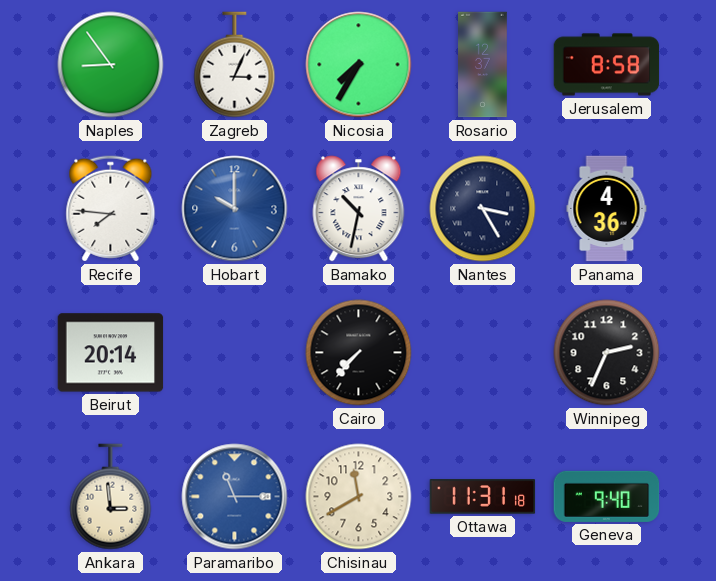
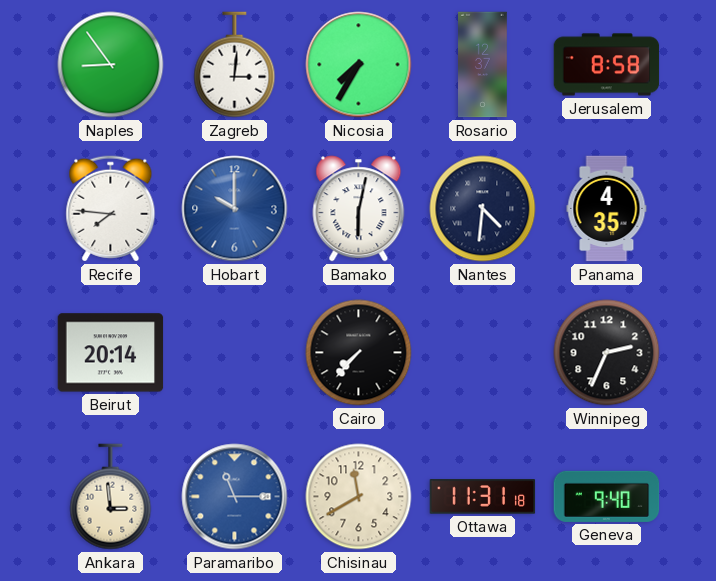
Zagreb: 3:04 -> 3:01
Bamako: 10:32 -> 6:02
Nantes: 3:25 -> 4:31
Panama: 4:36 -> 4:35
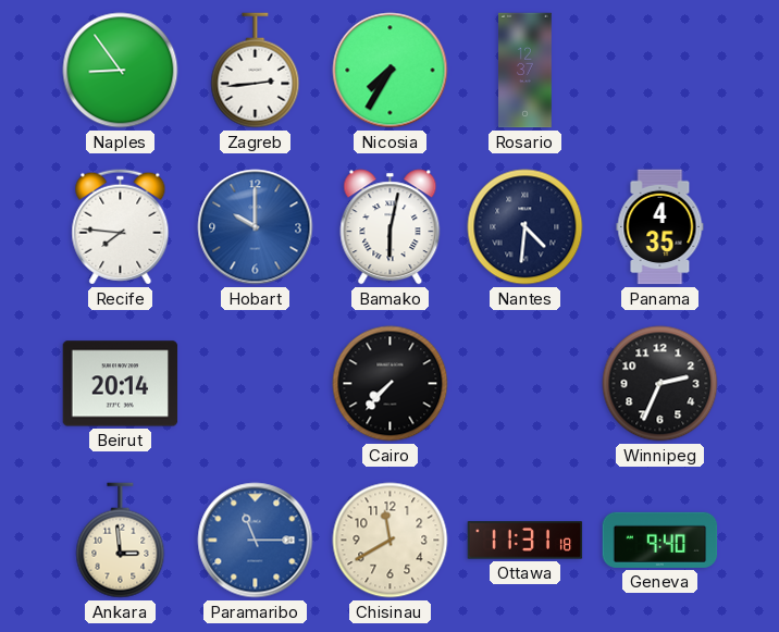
Zagreb: 3:01 -> 2:44
Jerusalem: 8:58 -> none
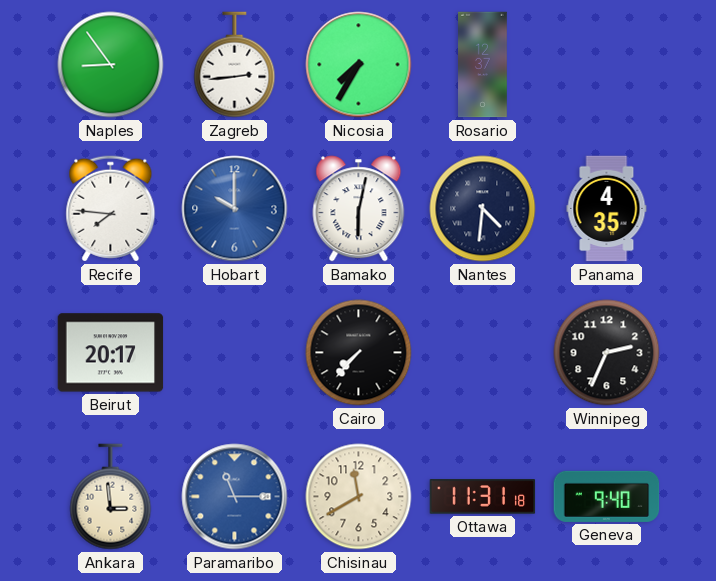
Beirut: 20:14 -> 20:17
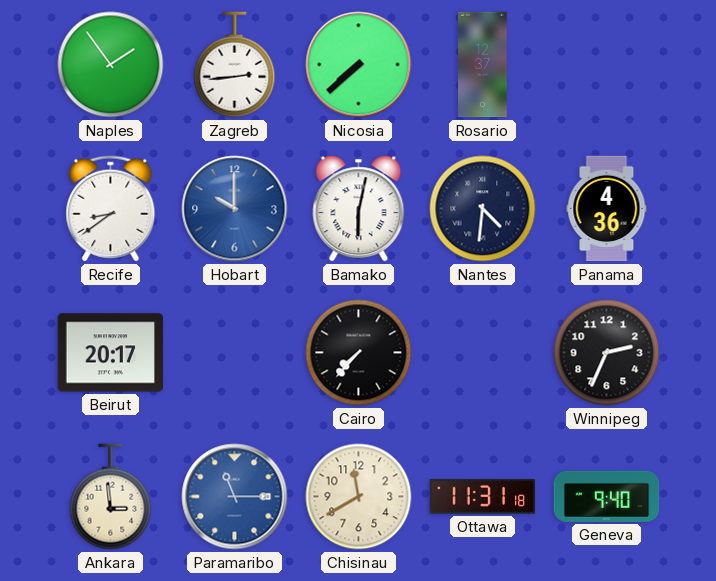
Naples: 8:54 -> 1:54
Nicosia: 7:35 -> 7:38
Recife: 7:46 -> 8:39
Panama: 4:35 -> 4:36
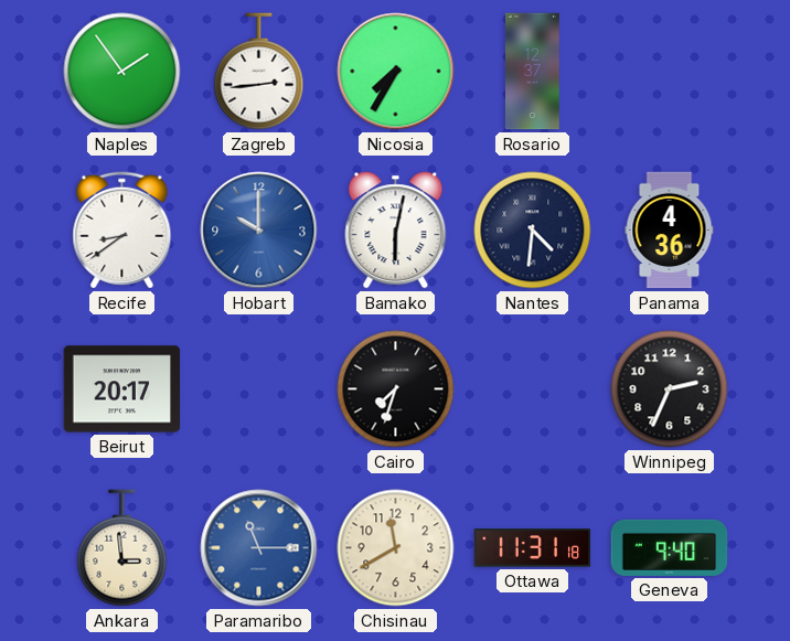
Nicosia: 7:38 -> 7:35
Cairo: 7:37 -> 7:33
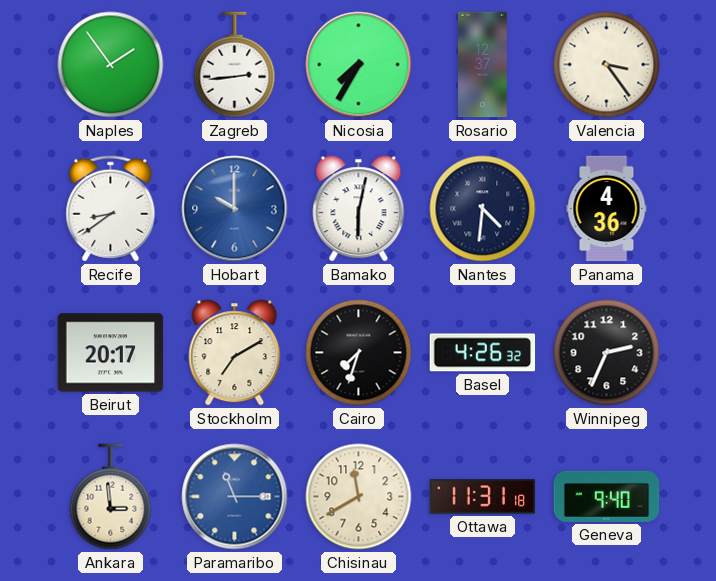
Valencia: none -> 3:24
Stockholm: none -> 7:10
Basel: none -> 4:26
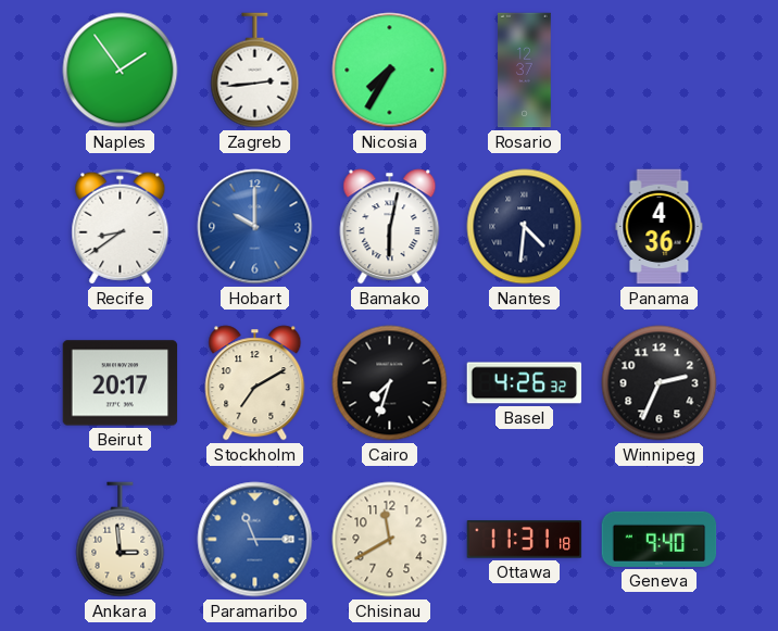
Valencia: 3:24 -> none
